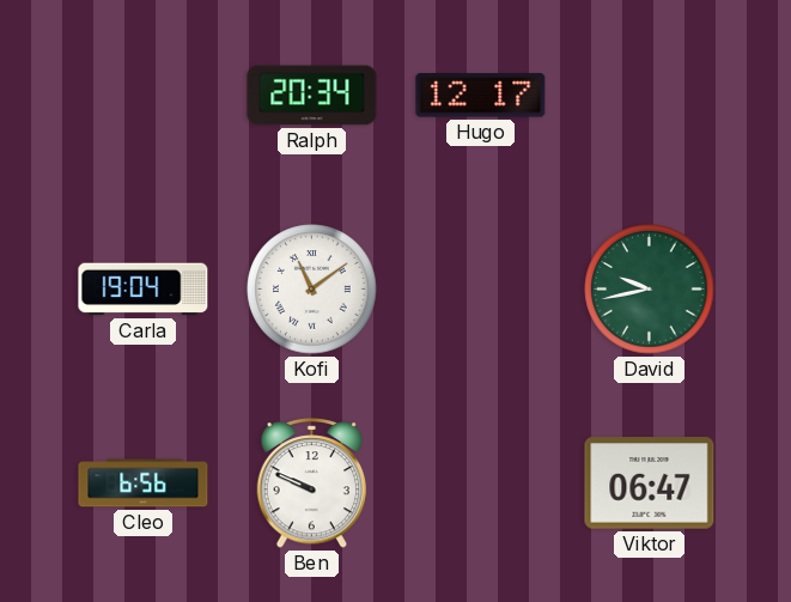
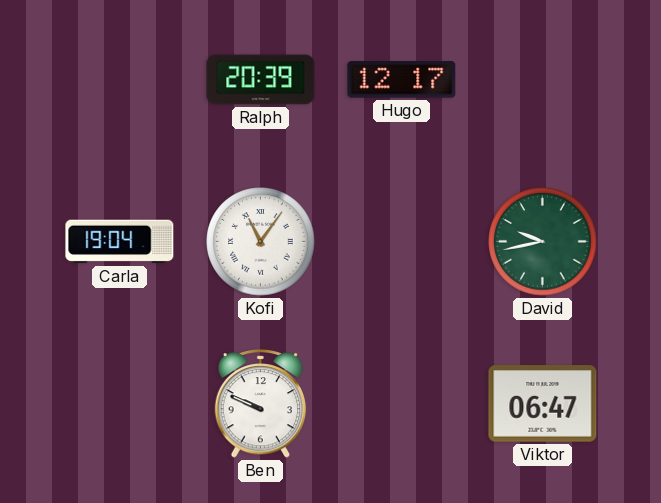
Ralph: 20:34 -> 20:39
Kofi: 11:09 -> 11:06
Cleo: 6:56 -> none
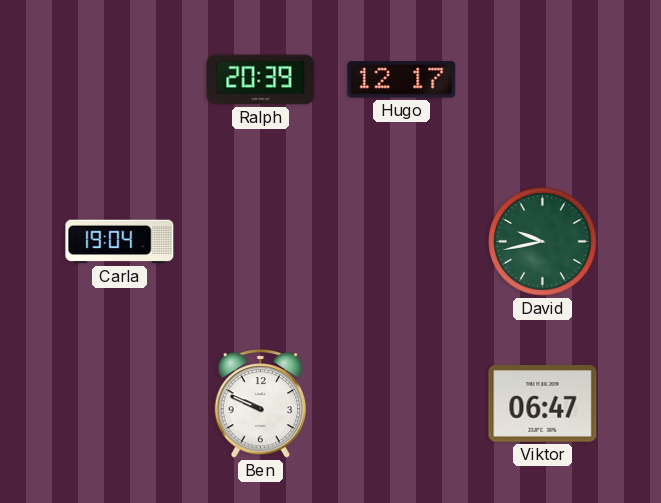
Kofi: 11:06 -> none
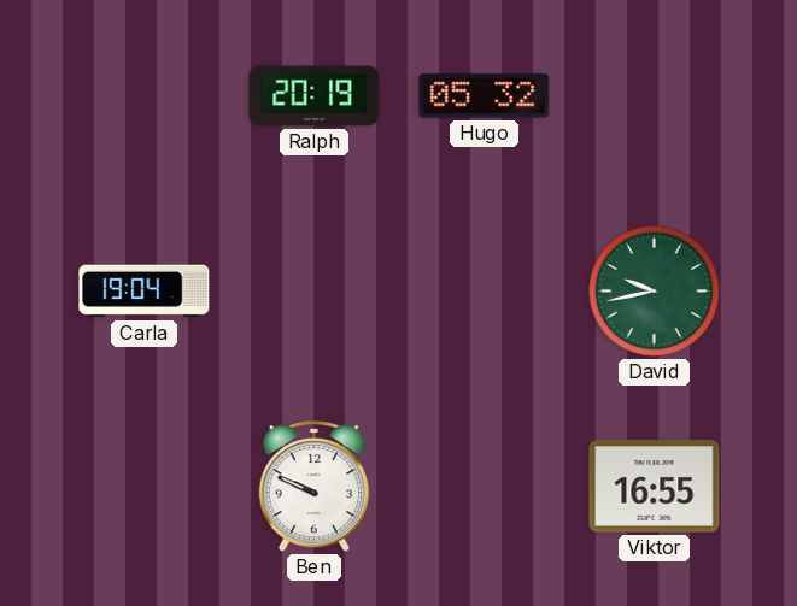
Ralph: 20:39 -> 20:19
Hugo: 12:17 -> 05:32
Viktor: 06:47 -> 16:55
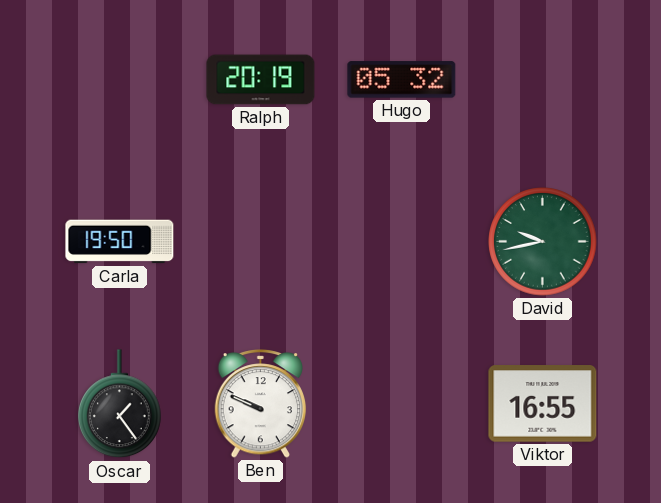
Carla: 19:04 -> 19:50
Oscar: none -> 1:24
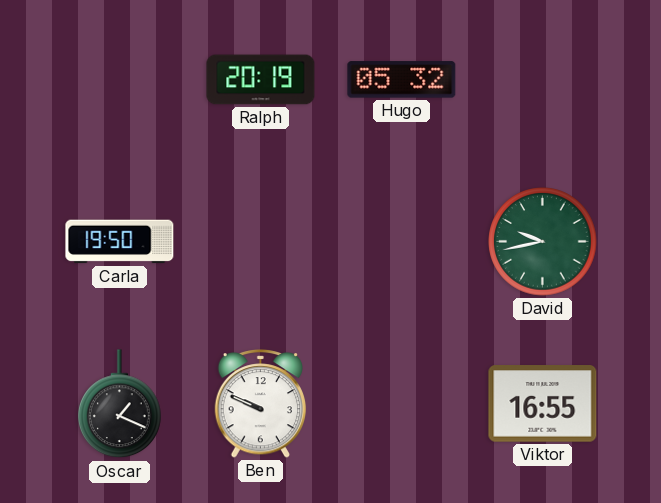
Oscar: 1:24 -> 1:19
